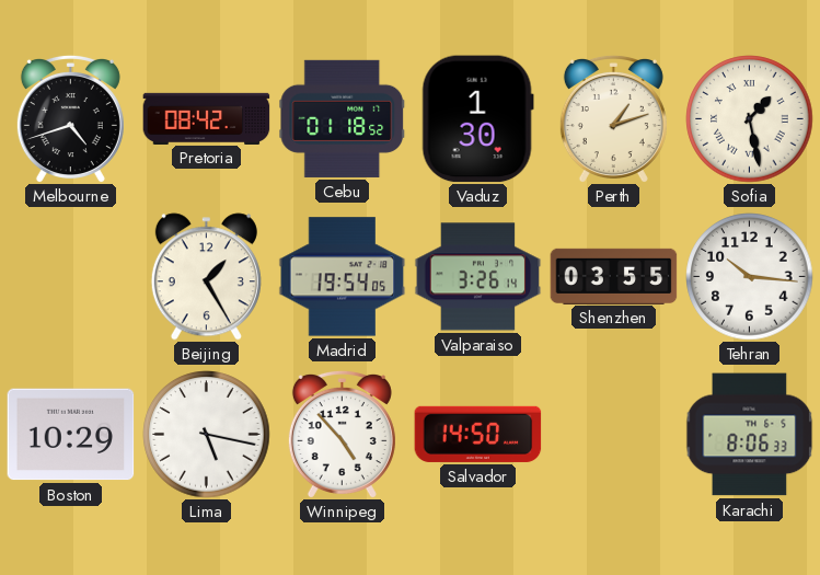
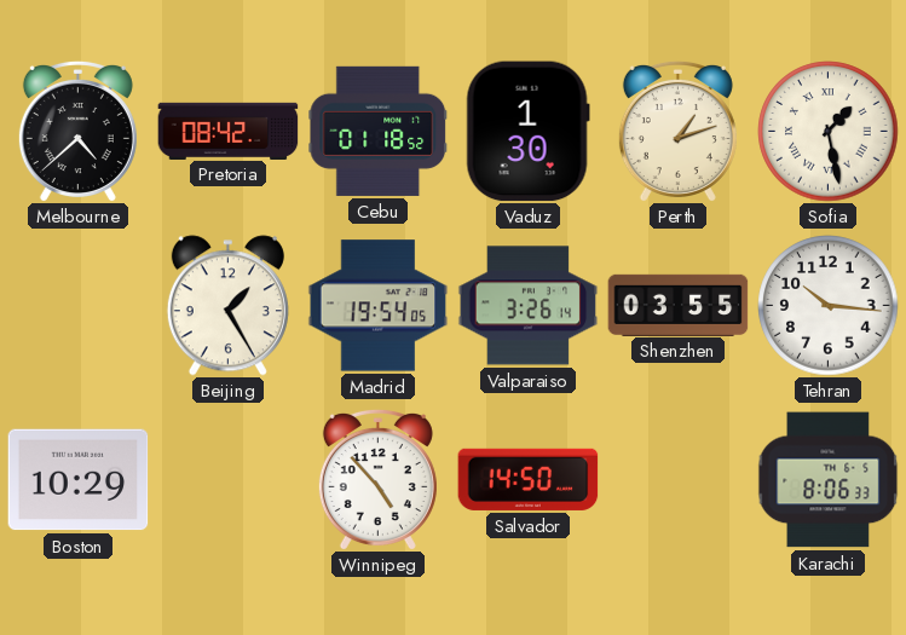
Melbourne: 4:42 -> 4:38
Lima: 5:17 -> none
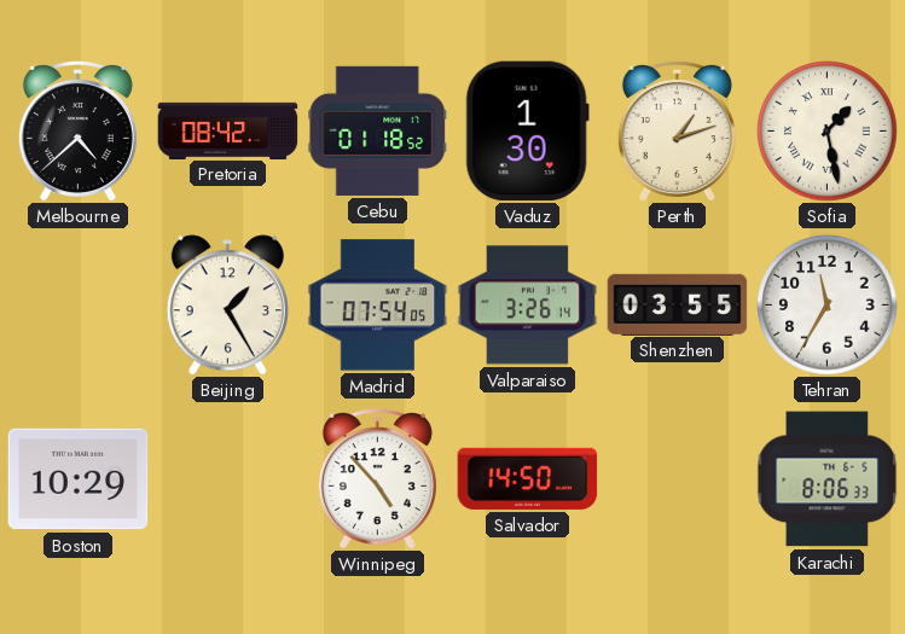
Madrid: 19:54 -> 07:54
Tehran: 10:16 -> 11:35
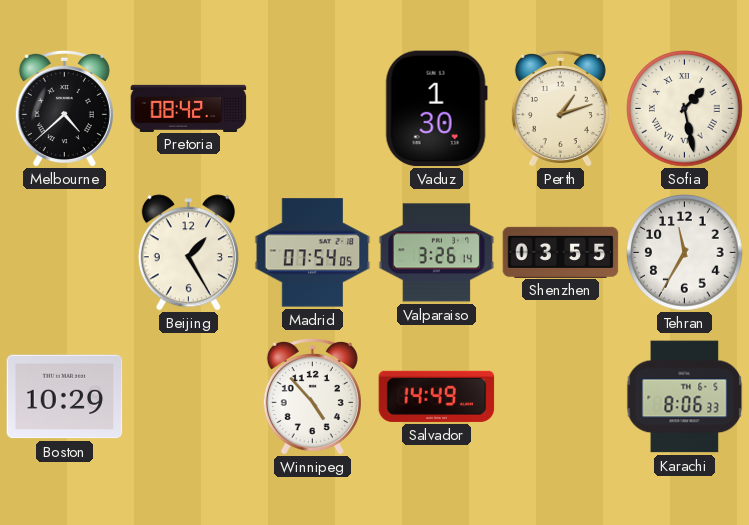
Cebu: 01:18 -> none
Salvador: 14:50 -> 14:49
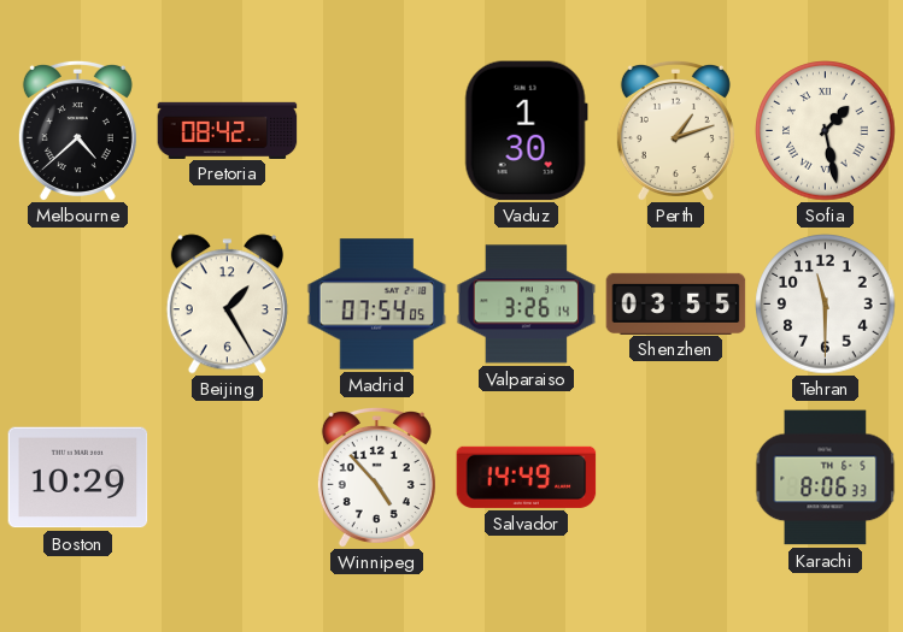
Tehran: 11:35 -> 11:30
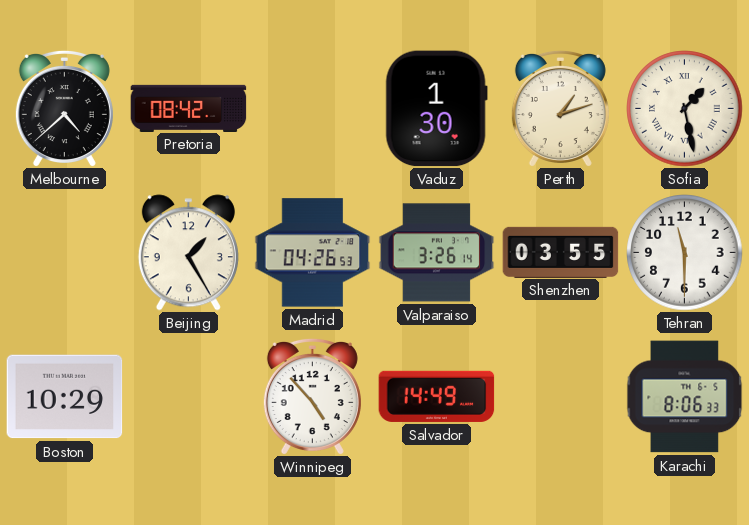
Madrid: 07:54 -> 04:26
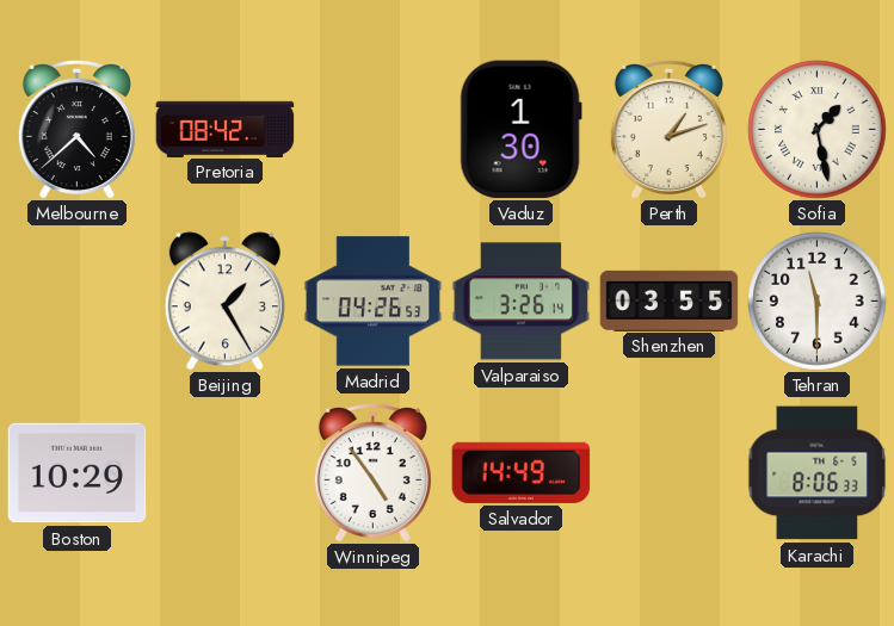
Winnipeg: 4:53 -> 4:54
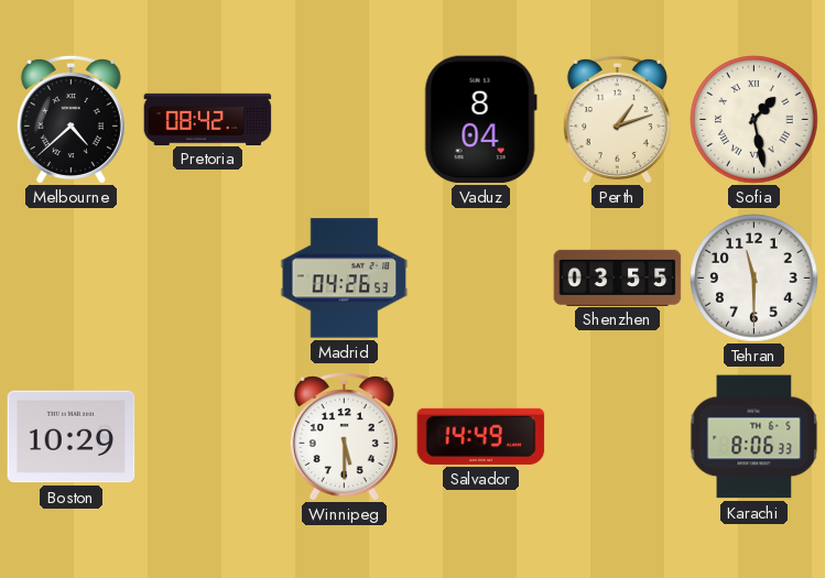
Vaduz: 1:30 -> 8:04
Beijing: 1:25 -> none
Valparaiso: 3:26 -> none
Winnipeg: 4:54 -> 5:30
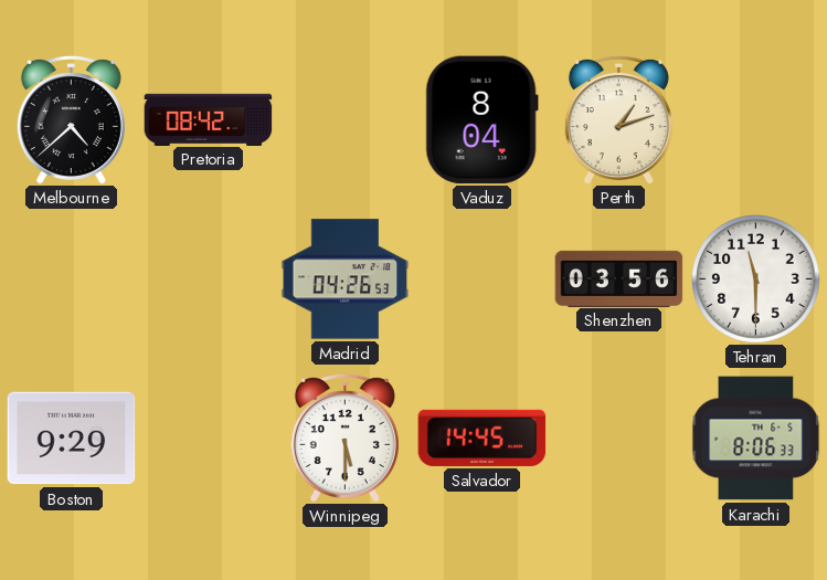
Sofia: 1:28 -> none
Shenzhen: 03:55 -> 03:56
Boston: 10:29 -> 9:29
Salvador: 14:49 -> 14:45
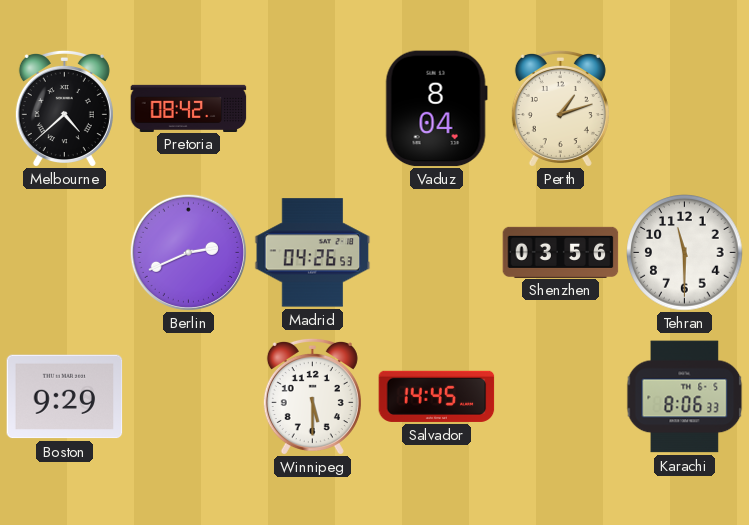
Berlin: none -> 2:41
